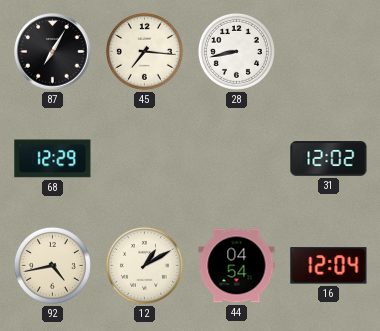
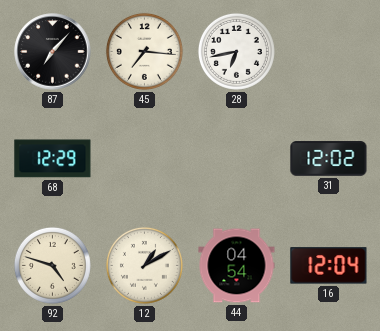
87: 7:05 -> 7:07
28: 8:43 -> 6:43
92: 4:43 -> 4:48
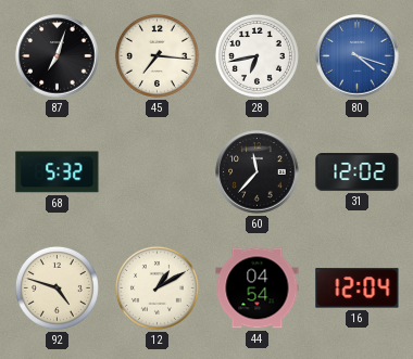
87: 7:07 -> 7:03
80: none -> 4:18
68: 12:29 -> 5:32
60: none -> 11:37
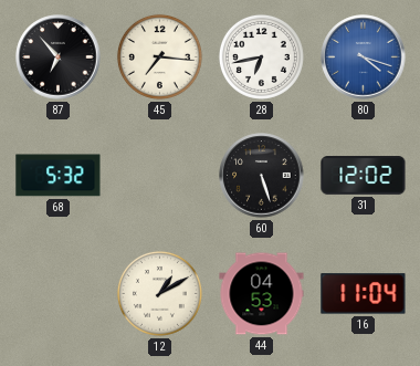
87: 7:03 -> 6:53
60: 11:37 -> 5:27
92: 4:48 -> none
44: 04:54 -> 04:53
16: 12:04 -> 11:04
